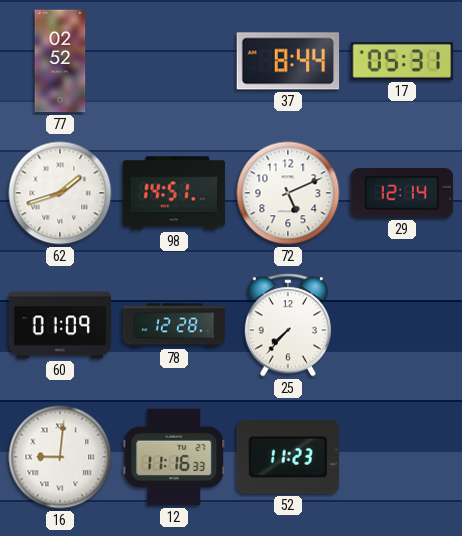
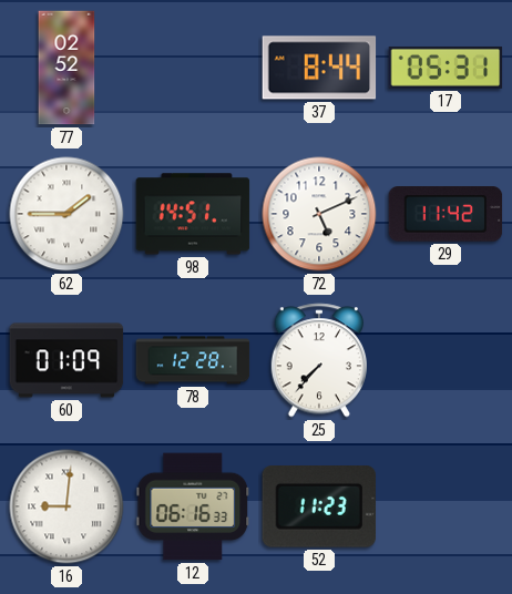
62: 1:42 -> 1:45
29: 12:14 -> 11:42
12: 11:16 -> 06:16
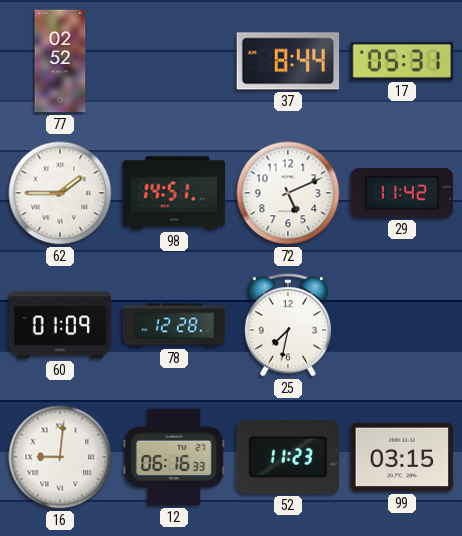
25: 7:37 -> 7:32
99: none -> 03:15
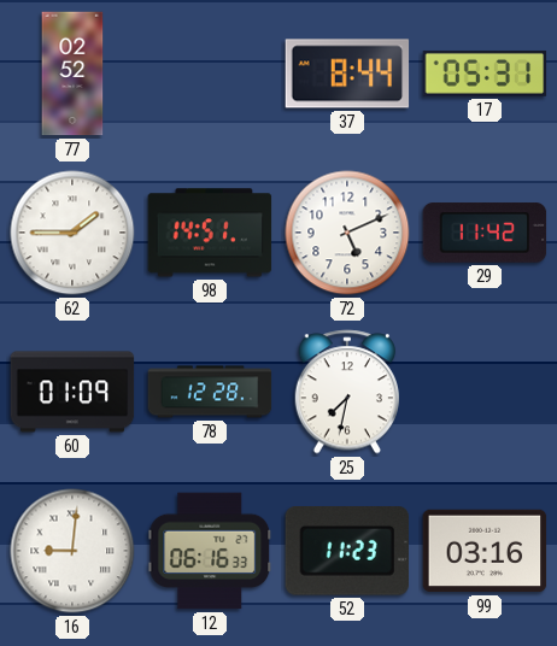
99: 03:15 -> 03:16
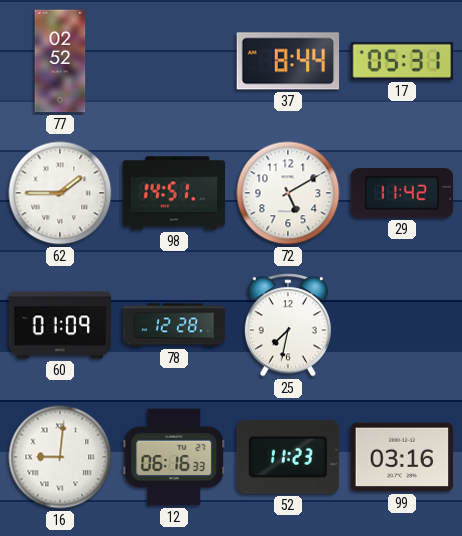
72: 5:11 -> 5:10
